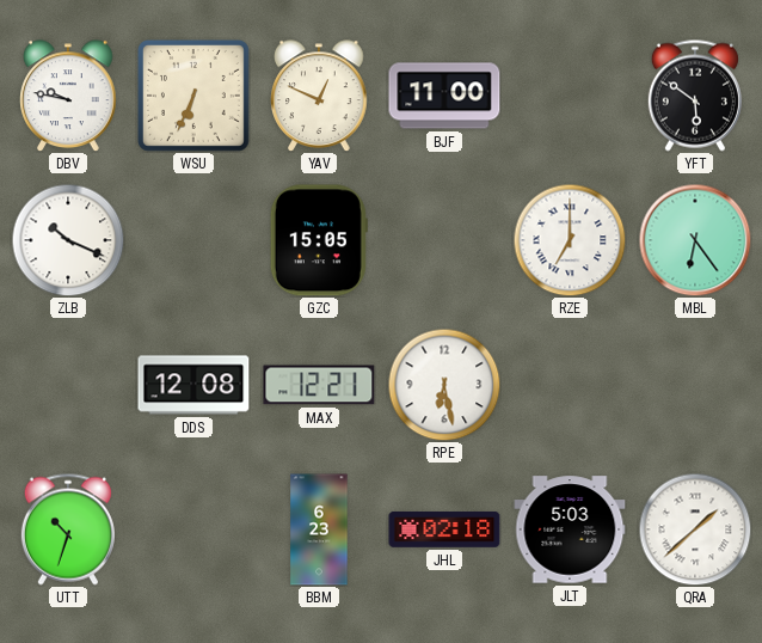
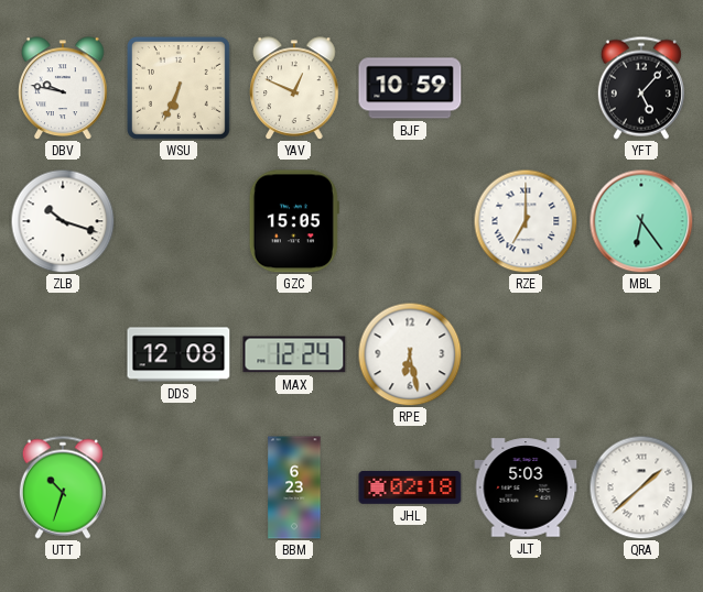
BJF: 11:00 -> 10:59
YFT: 5:51 -> 5:07
ZLB: 10:19 -> 10:18
MAX: 12:21 -> 12:24
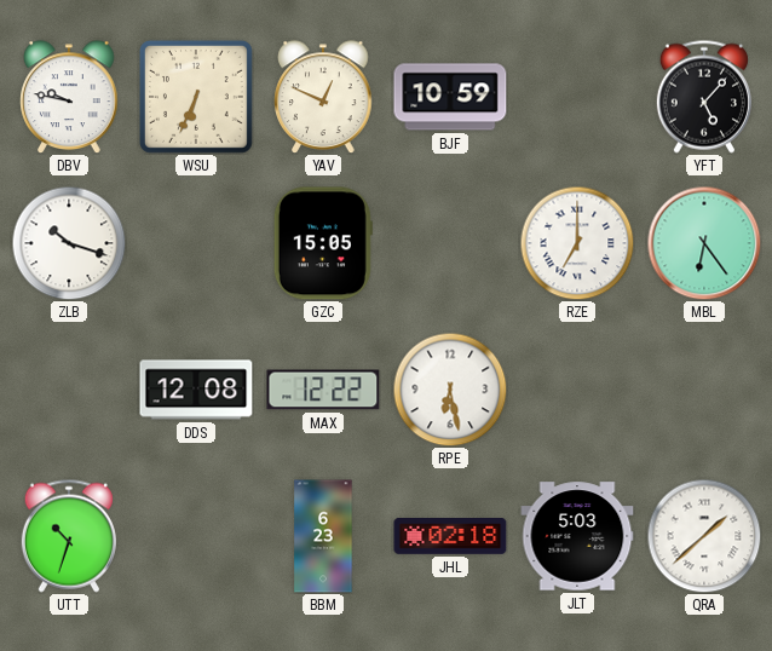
MAX: 12:24 -> 12:22
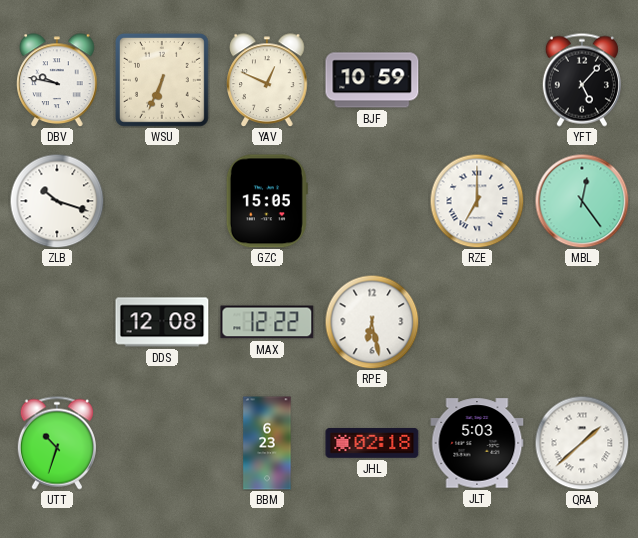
MBL: 6:24 -> 12:24
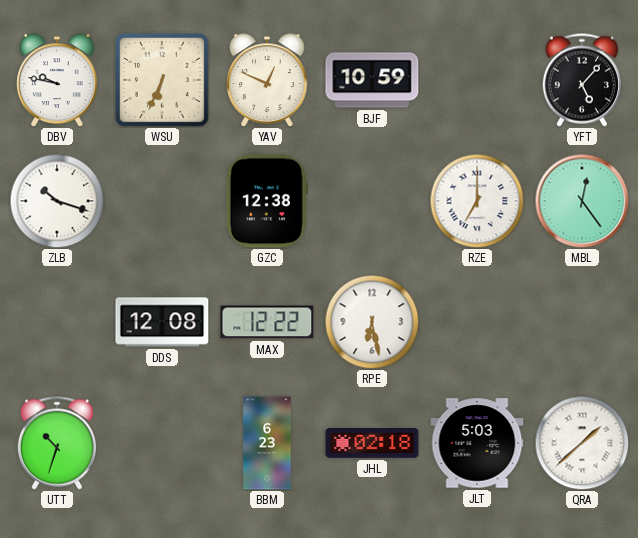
GZC: 15:05 -> 12:38
